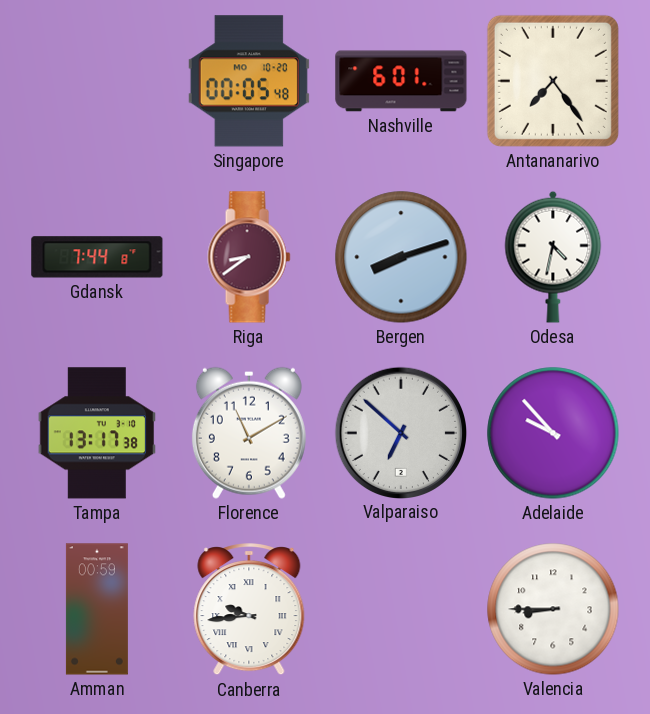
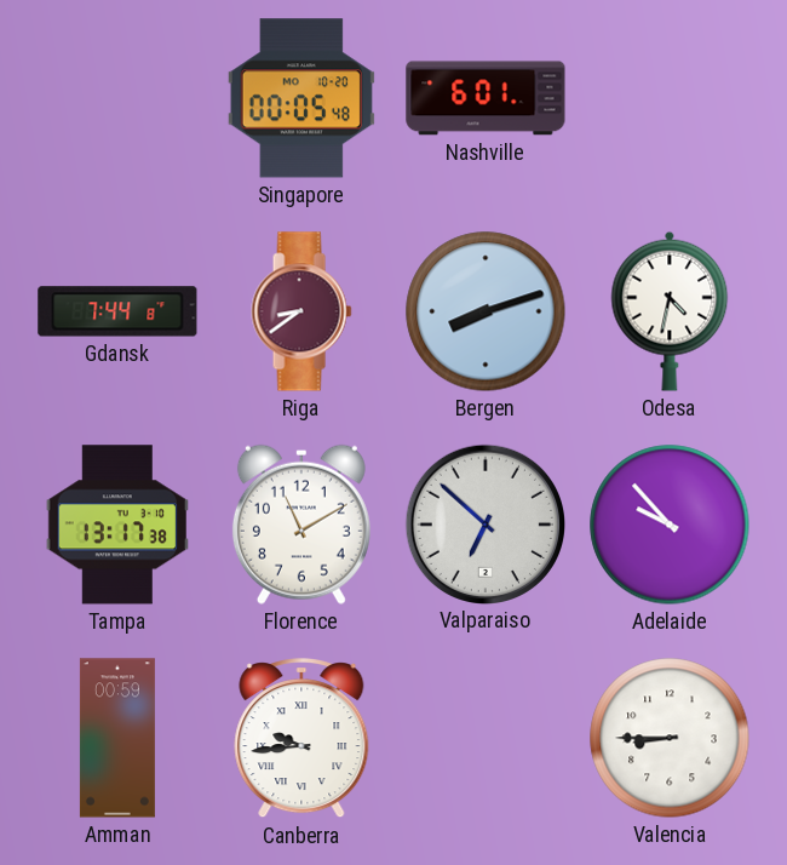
Antananarivo: 7:24 -> none
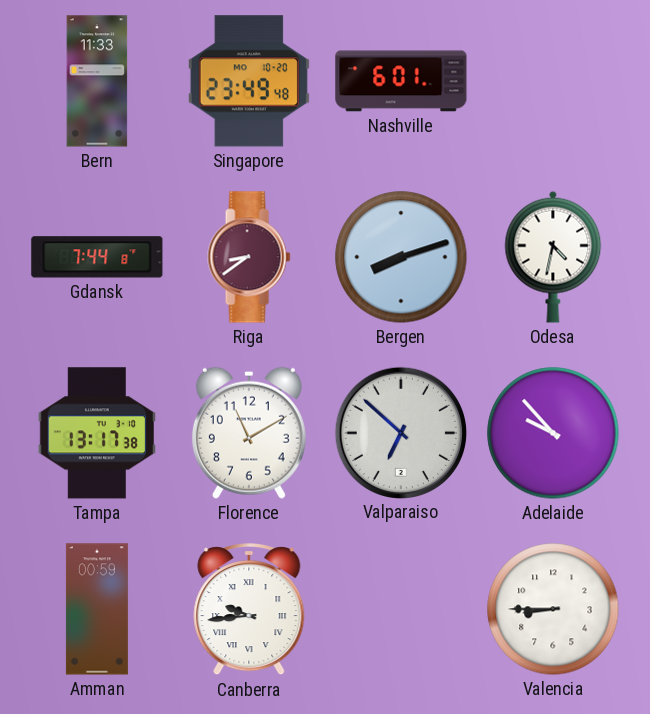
Bern: none -> 11:33
Singapore: 00:05 -> 23:49
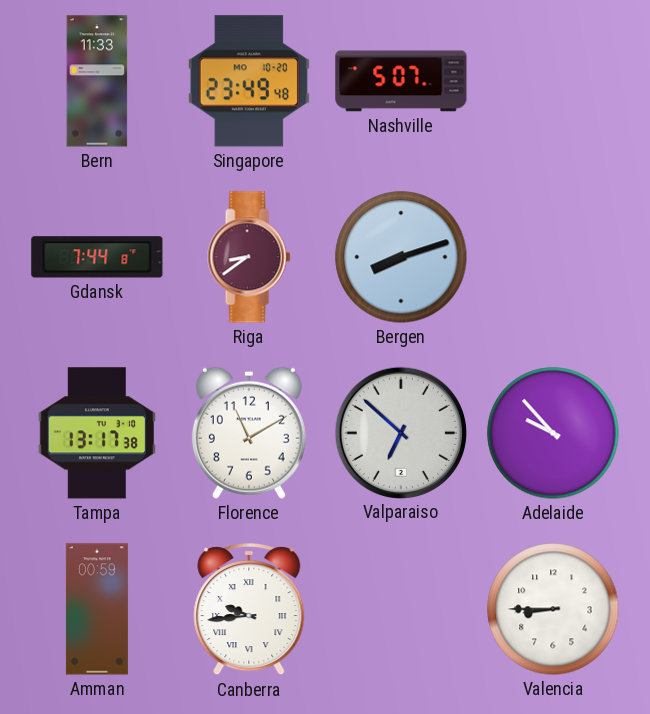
Nashville: 6:01 -> 5:07
Odesa: 4:32 -> none
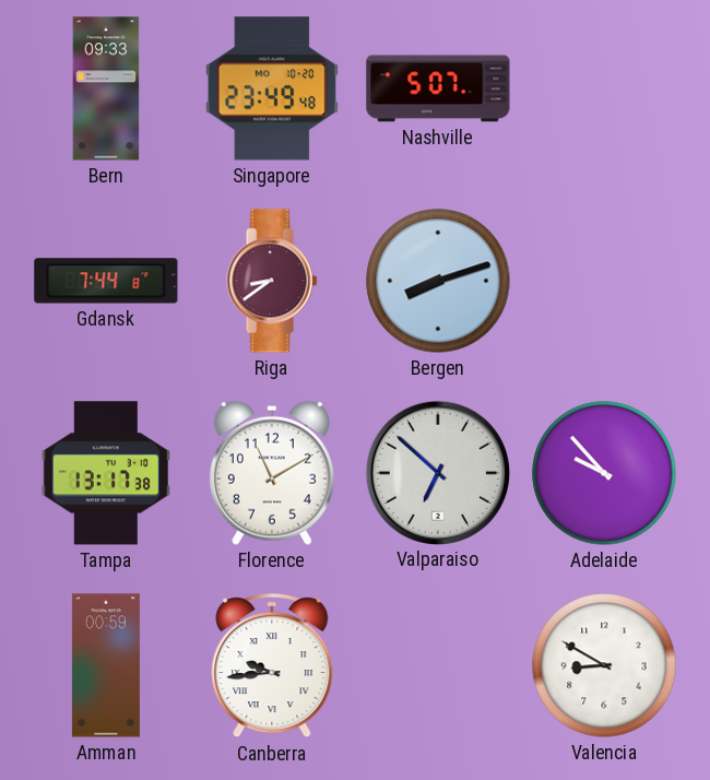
Bern: 11:33 -> 09:33
Valencia: 8:45 -> 8:50
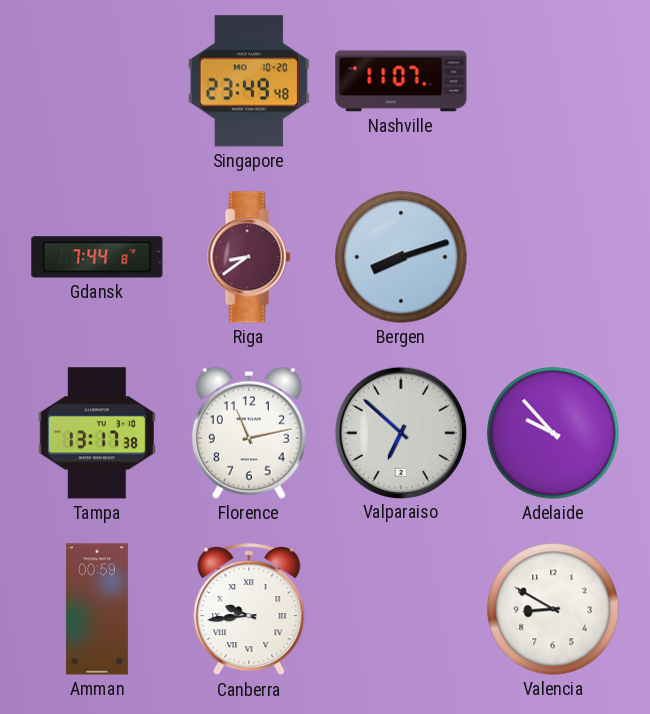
Bern: 09:33 -> none
Nashville: 5:07 -> 11:07
Florence: 11:10 -> 11:13
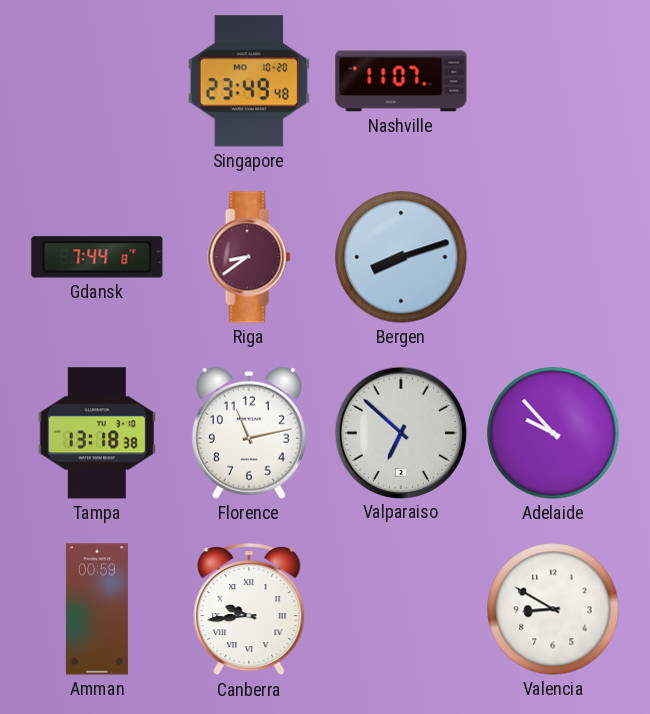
Tampa: 13:17 -> 13:18
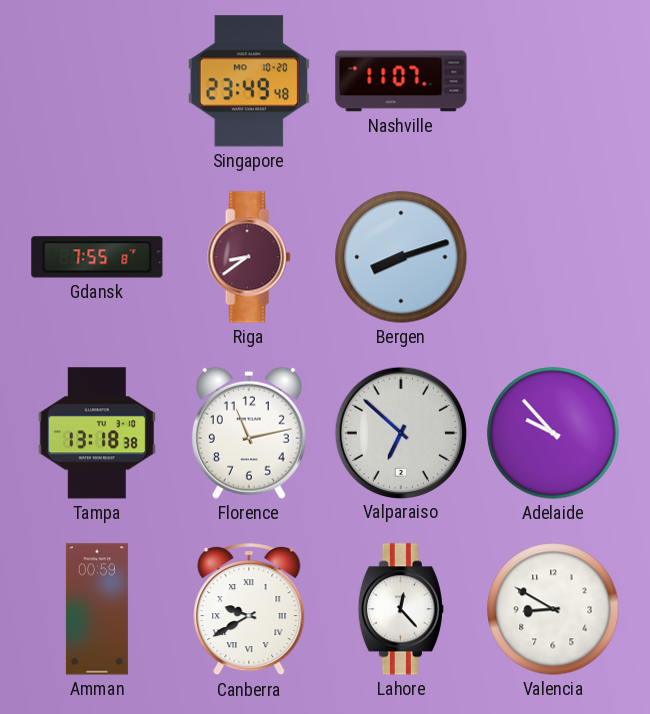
Gdansk: 7:44 -> 7:55
Canberra: 9:44 -> 9:40
Lahore: none -> 12:23
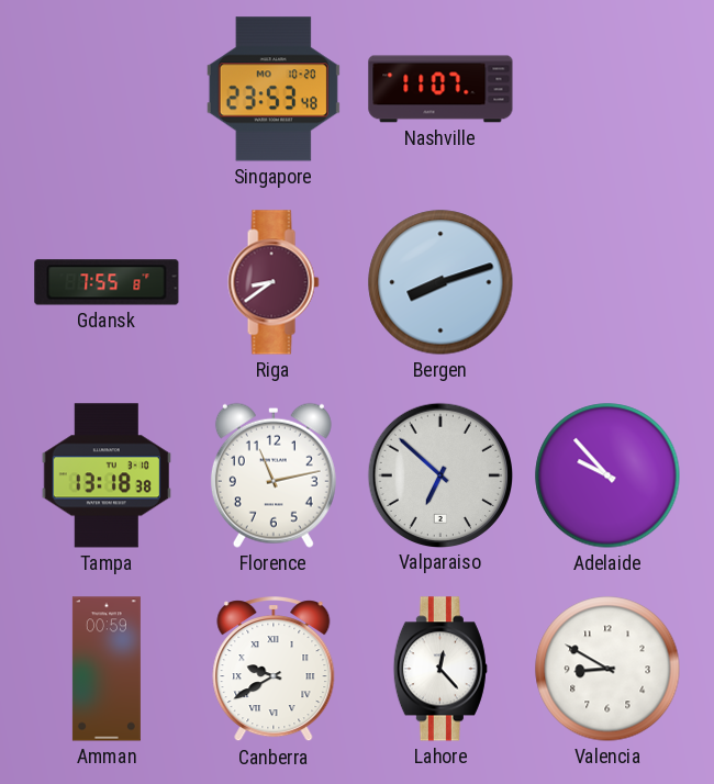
Singapore: 23:49 -> 23:53
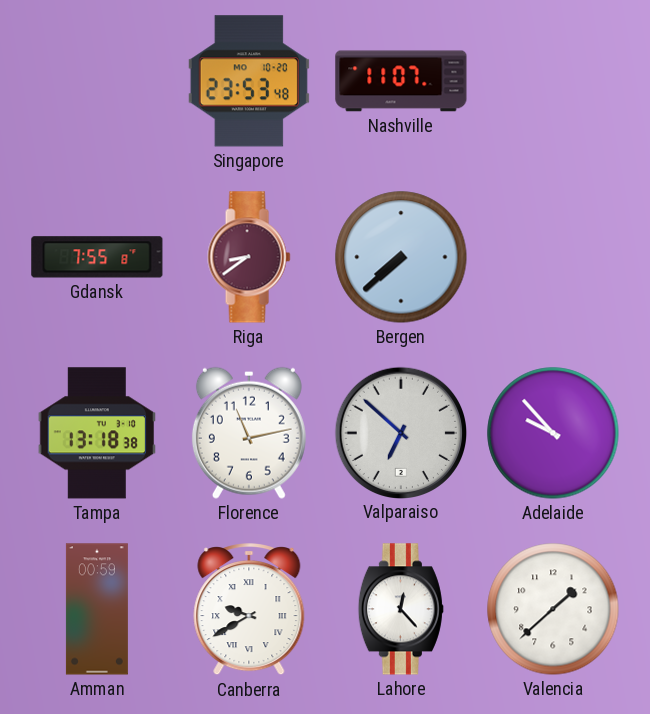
Bergen: 8:12 -> 7:38
Valencia: 8:50 -> 1:38
